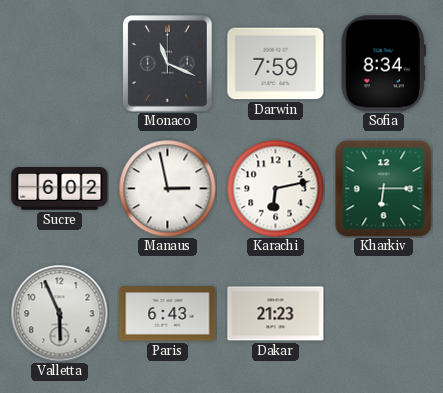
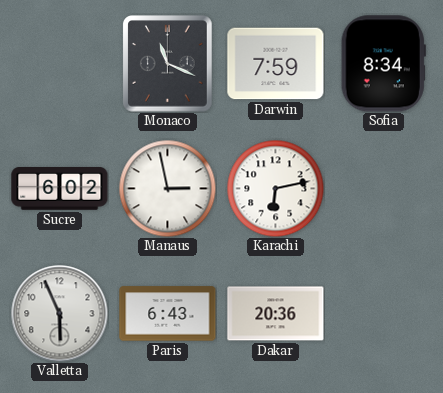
Kharkiv: 6:15 -> none
Dakar: 21:23 -> 20:36
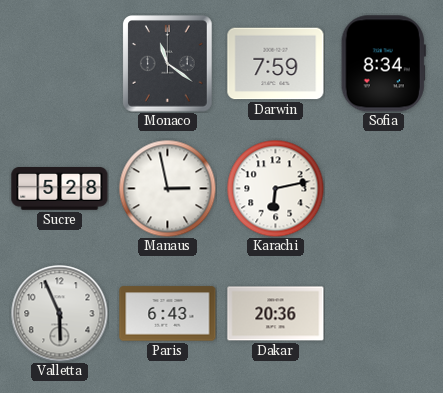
Monaco: 11:19 -> 11:21
Sucre: 6:02 -> 5:28
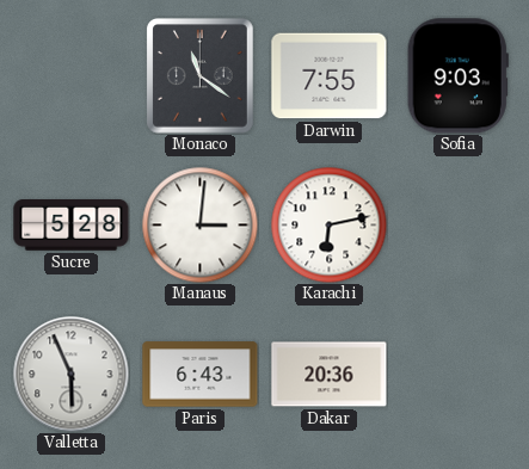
Darwin: 7:59 -> 7:55
Sofia: 8:34 -> 9:03
Manaus: 2:58 -> 3:01
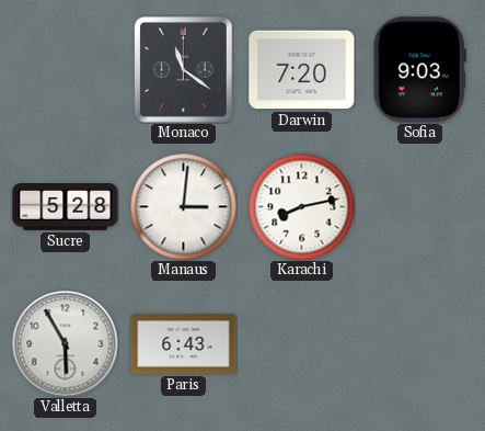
Darwin: 7:55 -> 7:20
Karachi: 6:13 -> 8:13
Valletta: 5:56 -> 5:55
Dakar: 20:36 -> none
